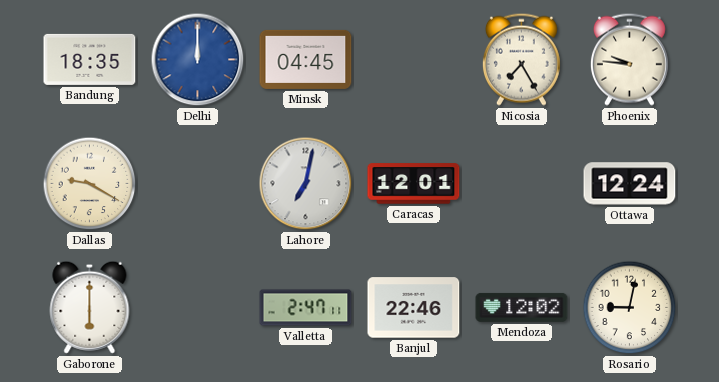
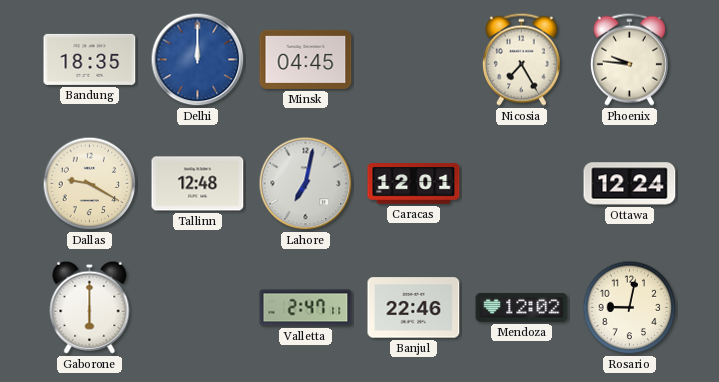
Tallinn: none -> 12:48
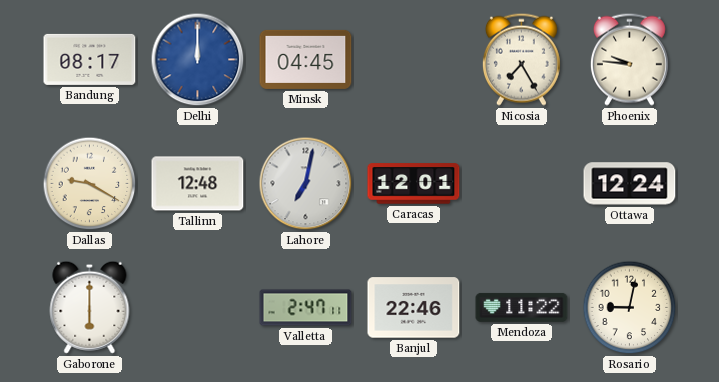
Bandung: 18:35 -> 08:17
Mendoza: 12:02 -> 11:22
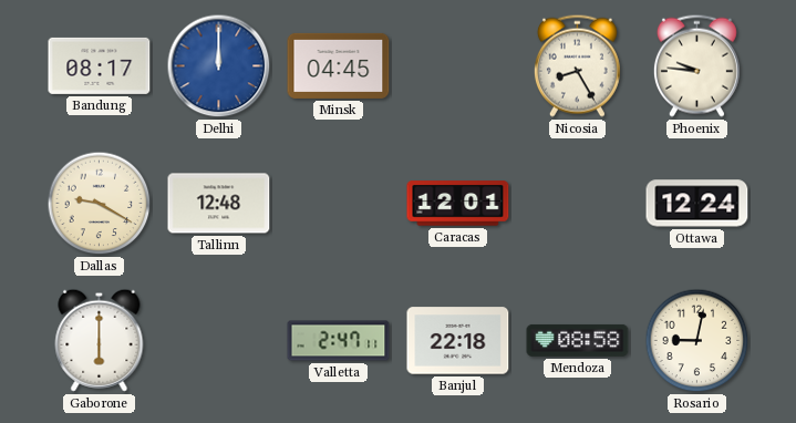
Nicosia: 7:25 -> 8:25
Lahore: 7:02 -> none
Banjul: 22:46 -> 22:18
Mendoza: 11:22 -> 08:58
